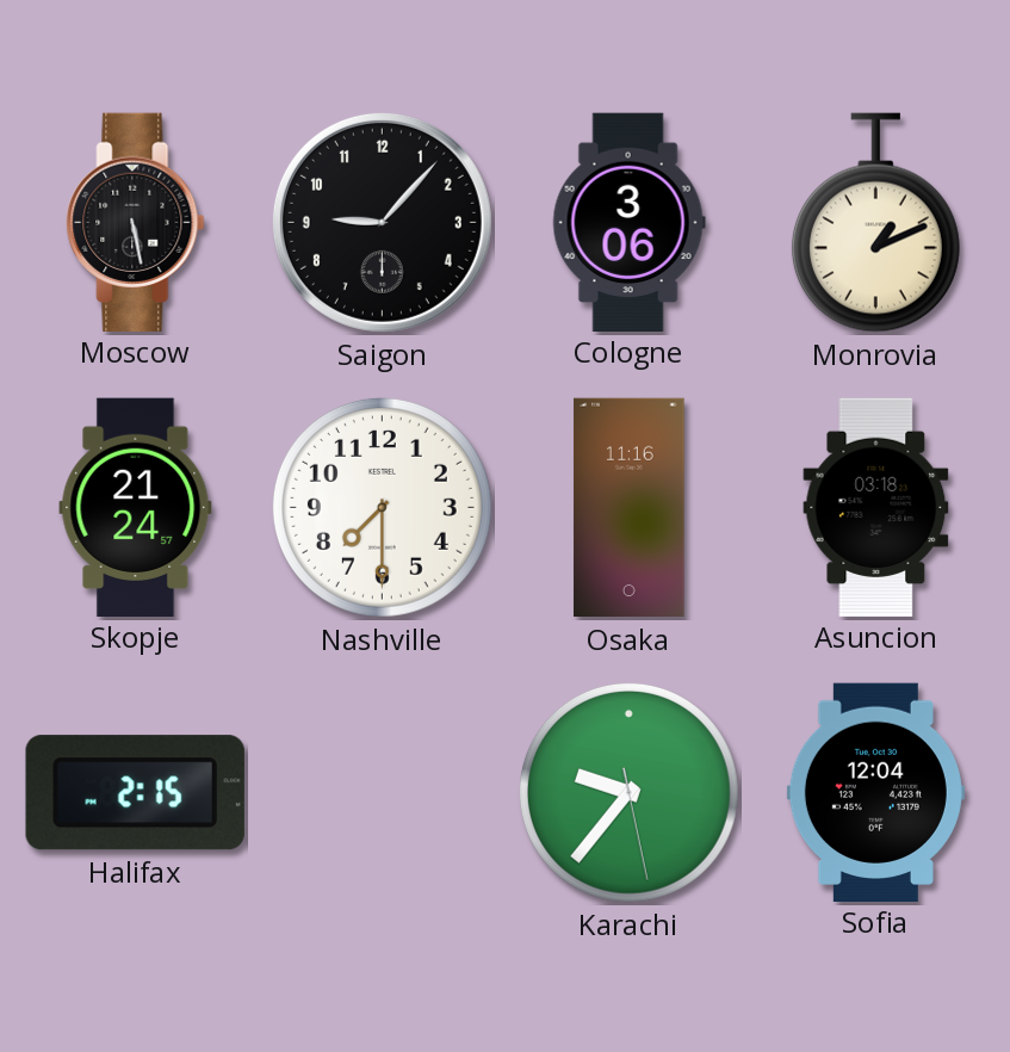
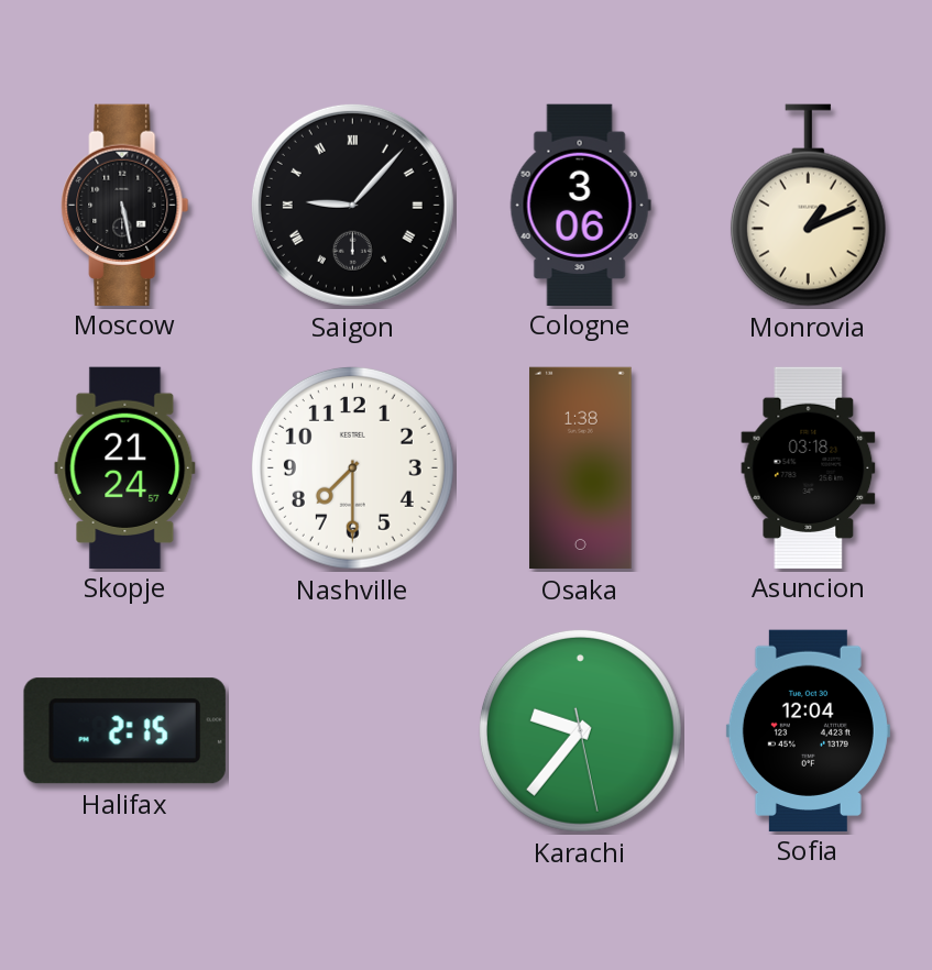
Saigon numerals: Arabic -> Roman
Osaka: 11:16 -> 1:38
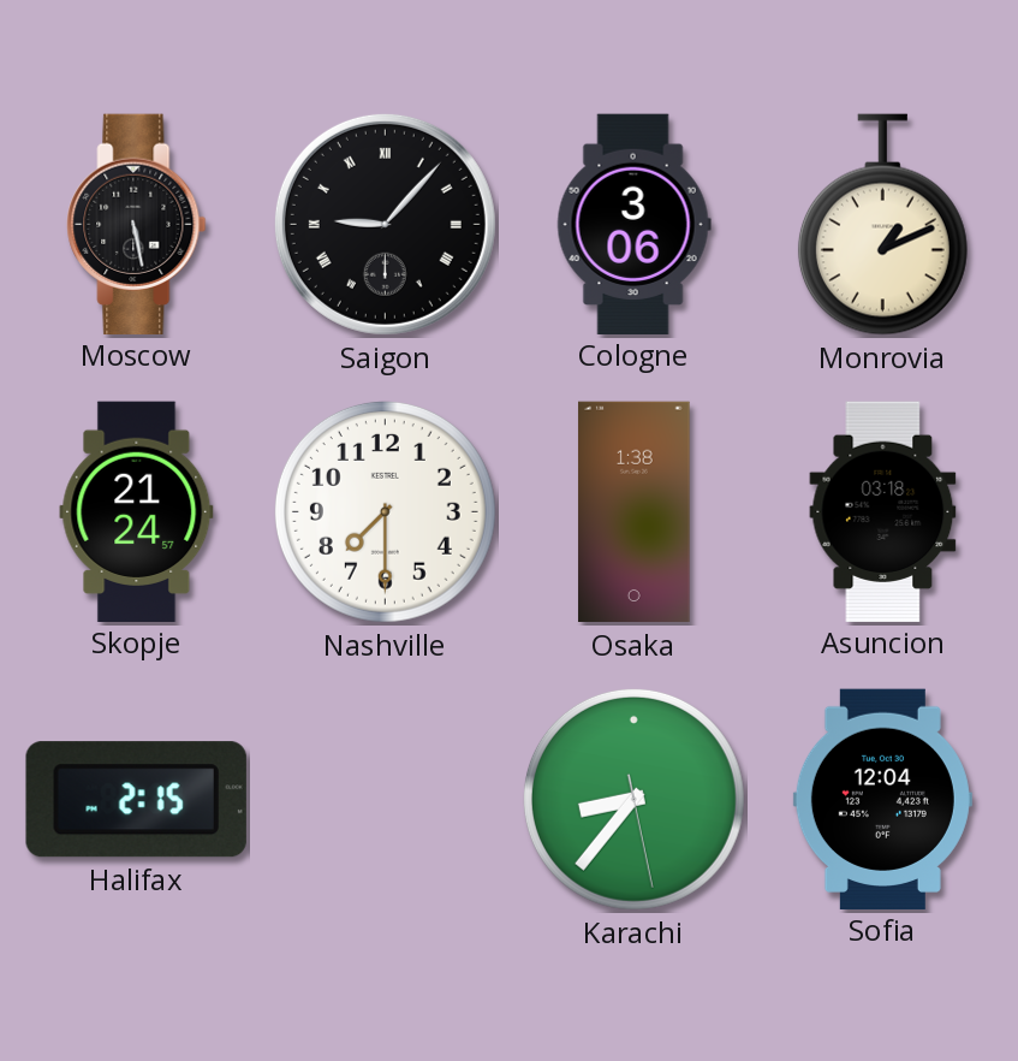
Karachi: 9:36 -> 8:36
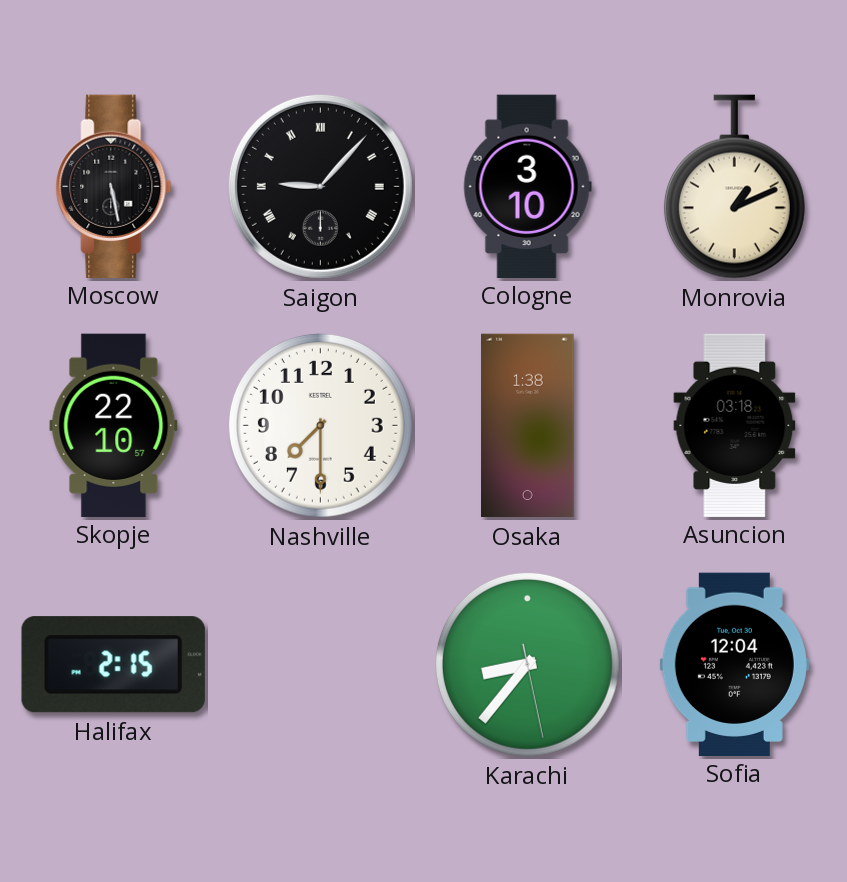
Cologne: 3:06 -> 3:10
Skopje: 21:24 -> 22:10
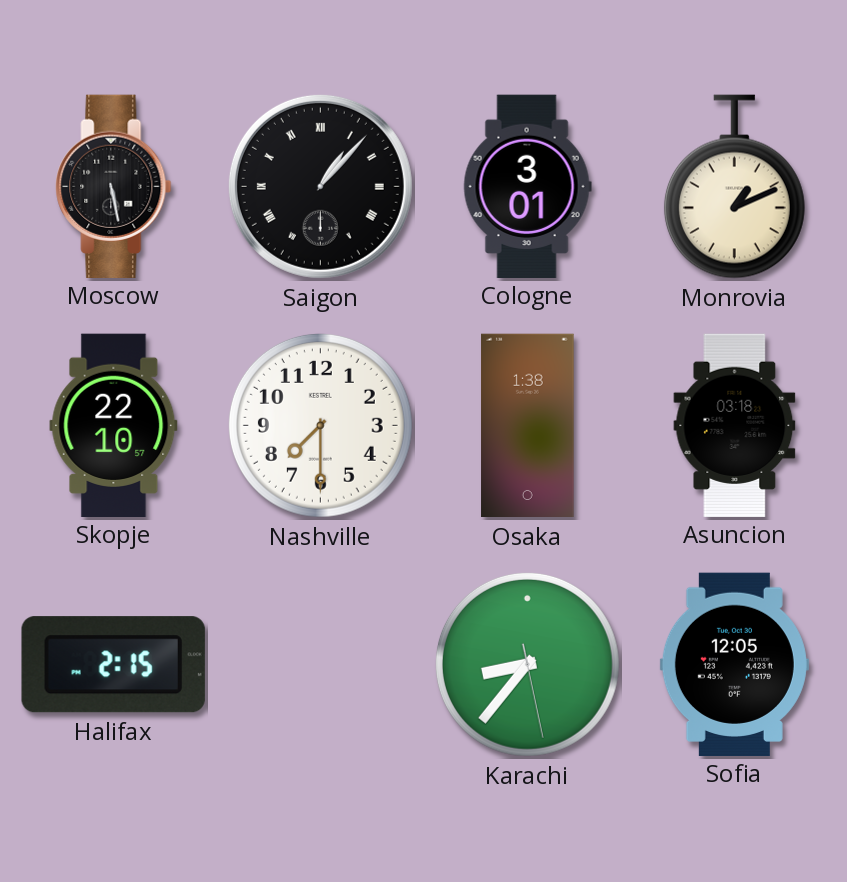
Saigon: 9:07 -> 1:07
Cologne: 3:10 -> 3:01
Sofia: 12:04 -> 12:05
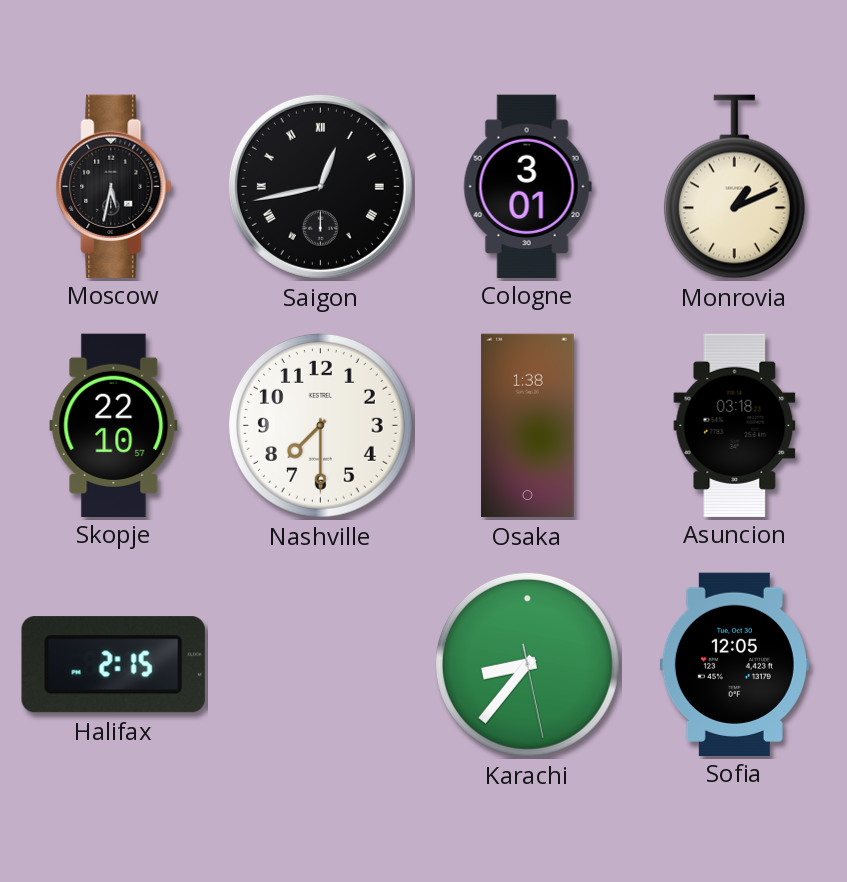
Moscow: 5:28 -> 5:32
Saigon: 1:07 -> 12:43
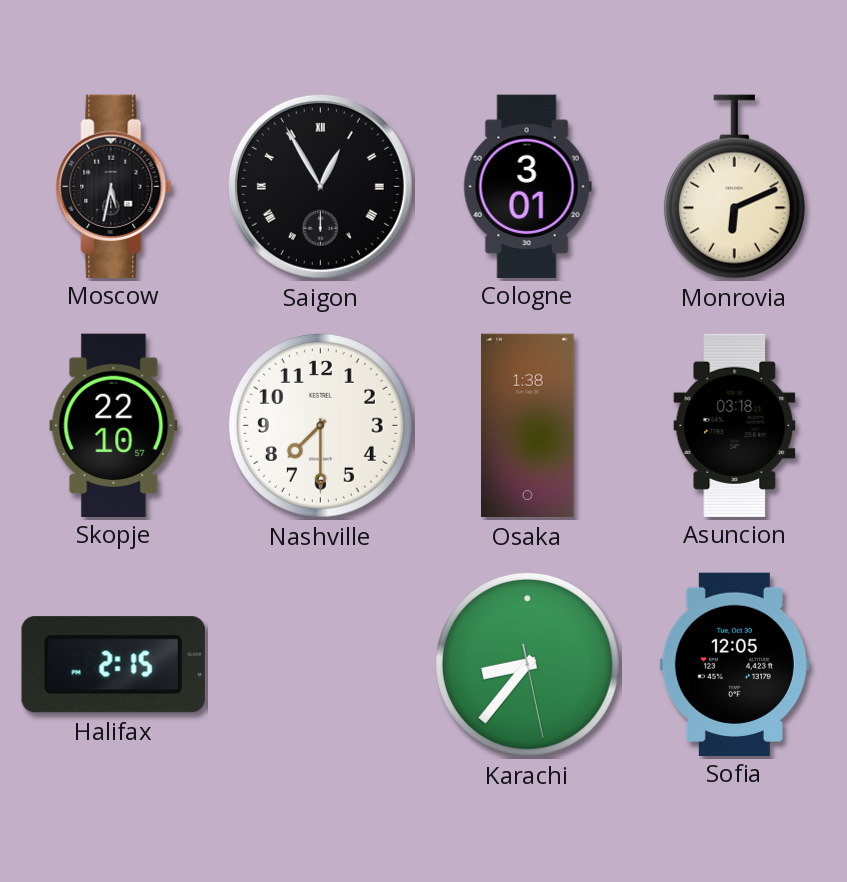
Saigon: 12:43 -> 12:55
Monrovia: 1:11 -> 6:11
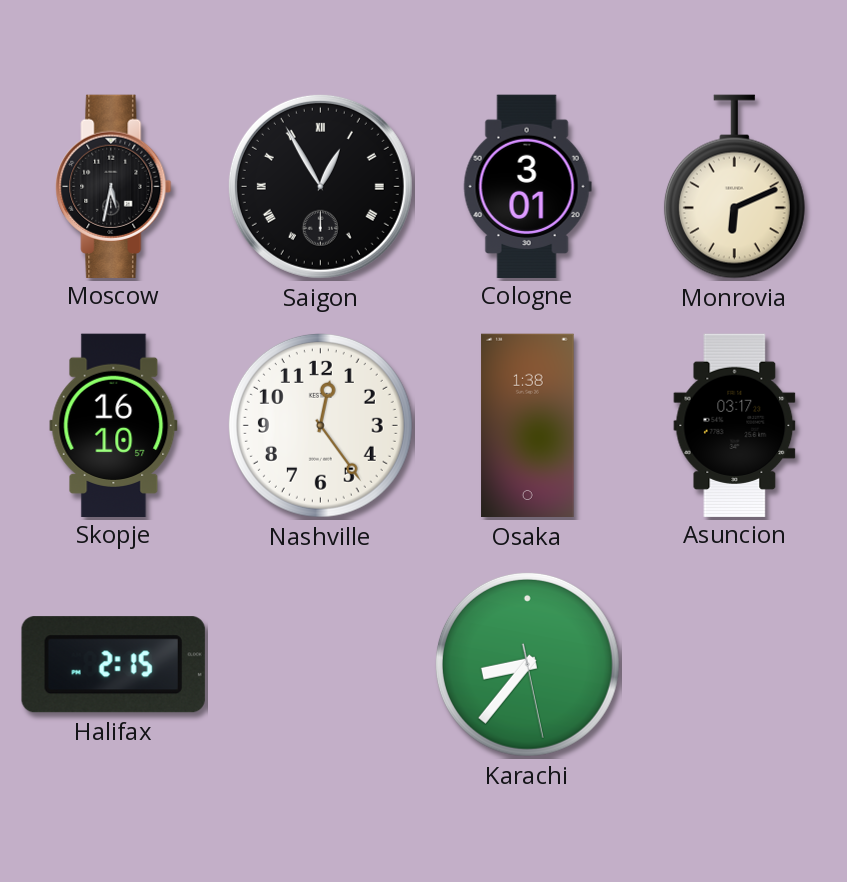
Skopje: 22:10 -> 16:10
Nashville: 7:30 -> 12:24
Asuncion: 03:18 -> 03:17
Sofia: 12:05 -> none
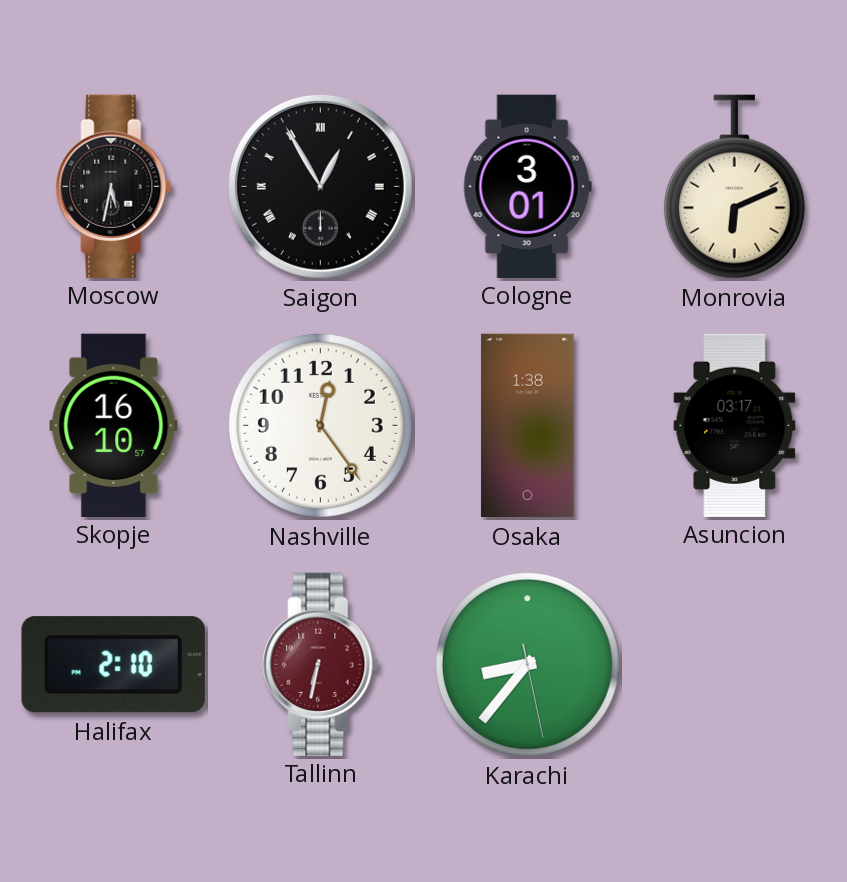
Halifax: 2:15 -> 2:10
Tallinn: none -> 6:32
